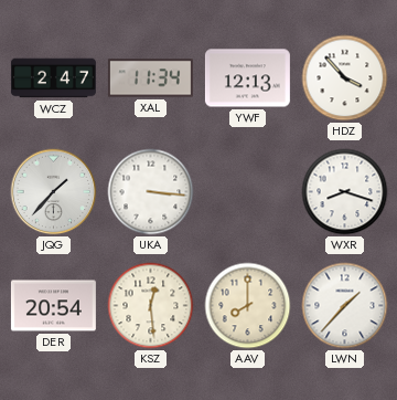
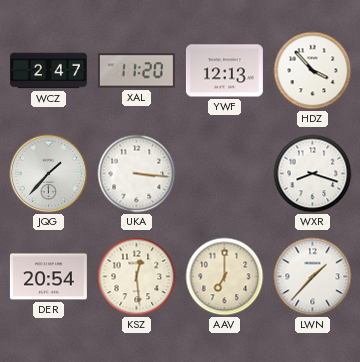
XAL: 11:34 -> 11:20
AAV: 8:00 -> 7:00
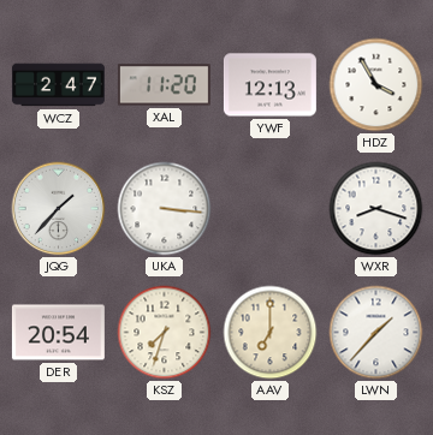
HDZ: 3:53 -> 3:55
KSZ: 12:29 -> 7:33
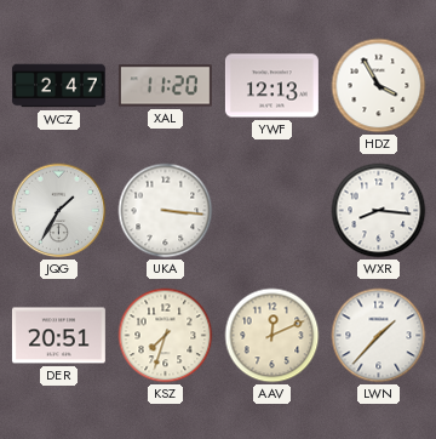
JQG: 1:37 -> 1:35
WXR: 8:18 -> 8:16
DER: 20:54 -> 20:51
AAV: 7:00 -> 12:11
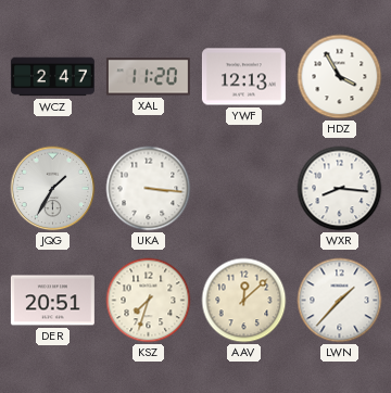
AAV: 12:11 -> 12:08
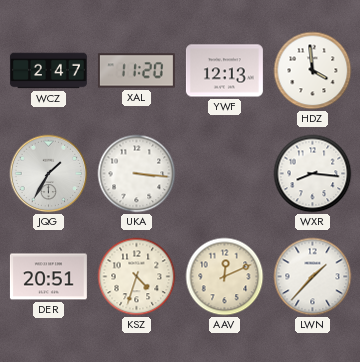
HDZ: 3:55 -> 3:59
KSZ: 7:33 -> 4:33
AAV: 12:08 -> 12:11
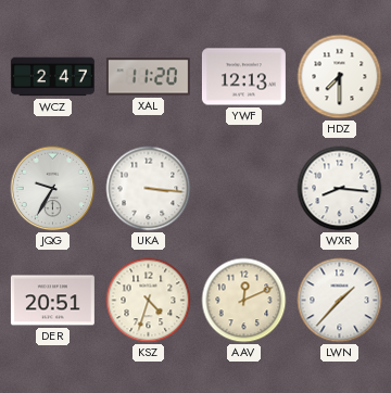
HDZ: 3:59 -> 7:30
JQG: 1:35 -> 9:35
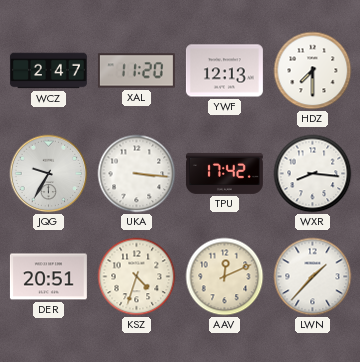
TPU: none -> 17:42
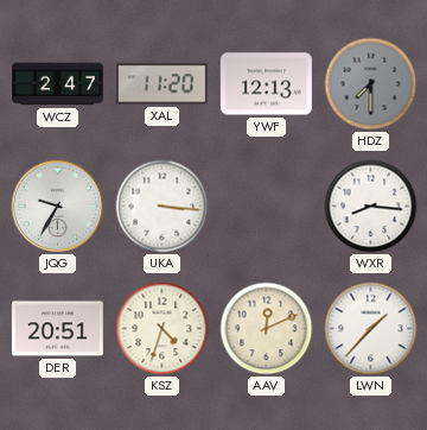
HDZ dial: white -> grey
TPU: 17:42 -> none
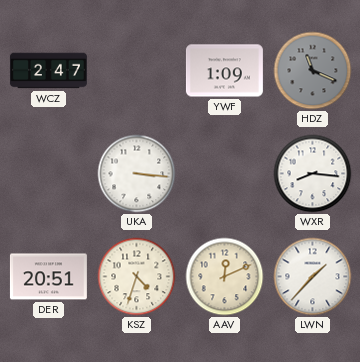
XAL: 11:20 -> none
YWF: 12:13 -> 1:09
HDZ: 7:30 -> 11:19
JQG: 9:35 -> none
